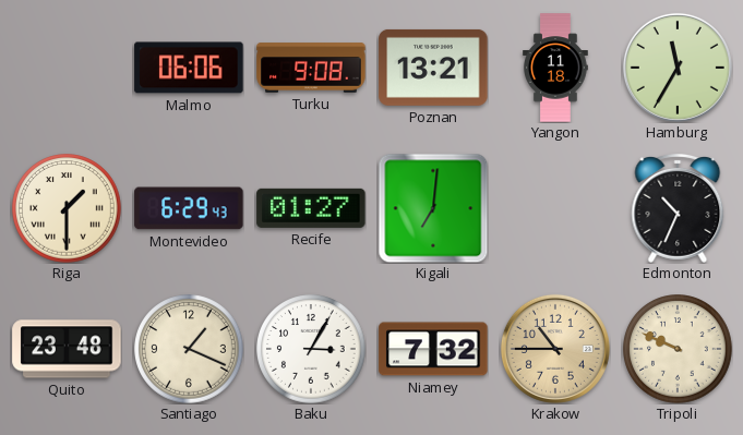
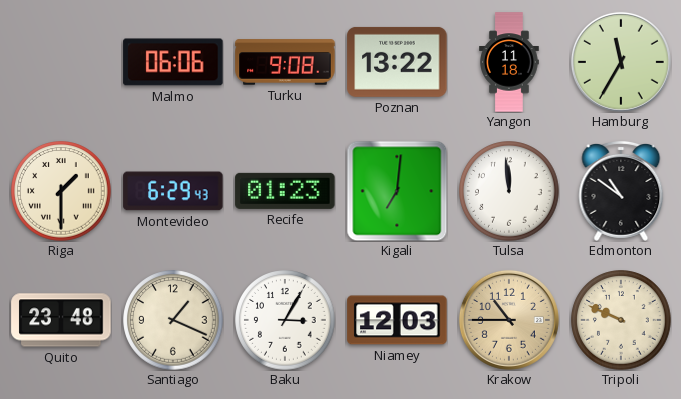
Poznan: 13:21 -> 13:22
Recife: 01:27 -> 01:23
Tulsa: none -> 11:59
Edmonton: 10:34 -> 10:51
Niamey: 7:32 -> 12:03
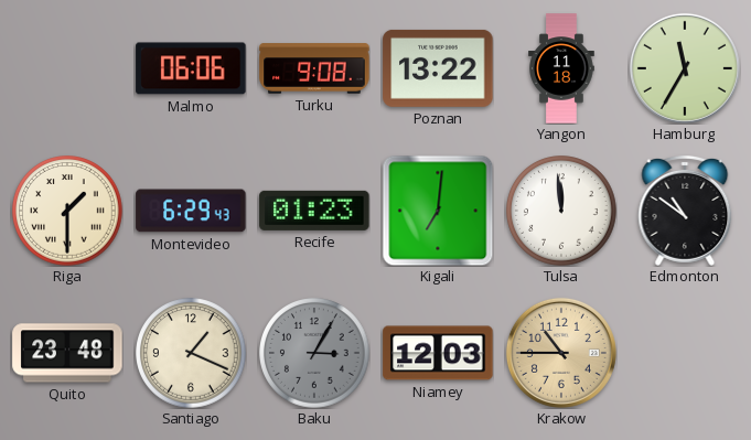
Baku dial: white -> grey
Tripoli: 9:49 -> none
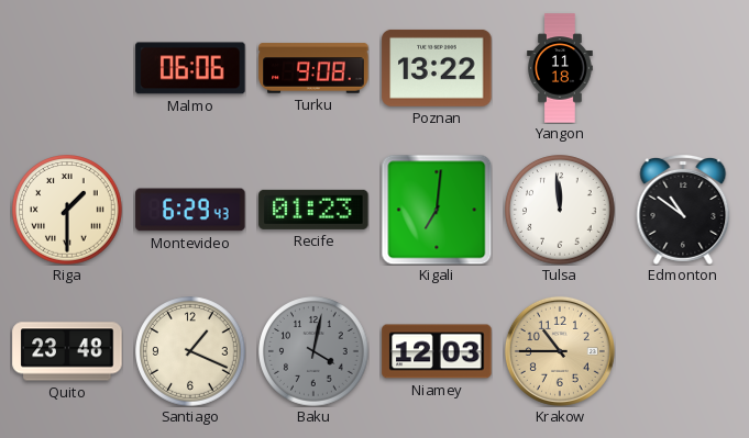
Hamburg: 11:35 -> none
Baku: 3:05 -> 4:02
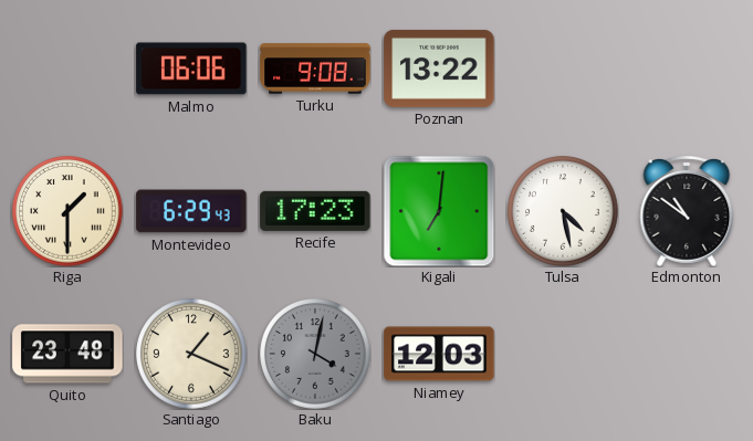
Yangon: 11:18 -> none
Recife: 01:23 -> 17:23
Tulsa: 11:59 -> 4:28
Krakow: 10:45 -> none
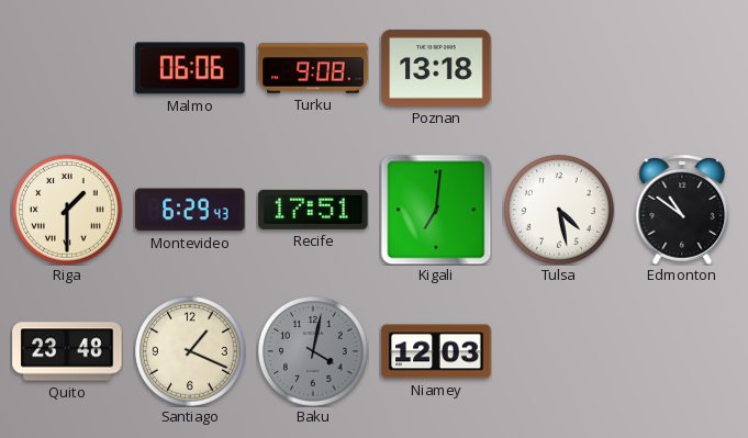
Poznan: 13:22 -> 13:18
Recife: 17:23 -> 17:51
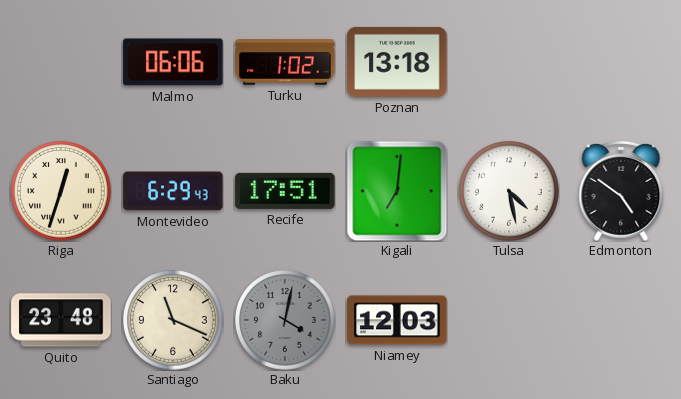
Turku: 9:08 -> 1:02
Riga: 1:30 -> 12:33
Edmonton: 10:51 -> 4:51
Santiago: 1:19 -> 11:19
